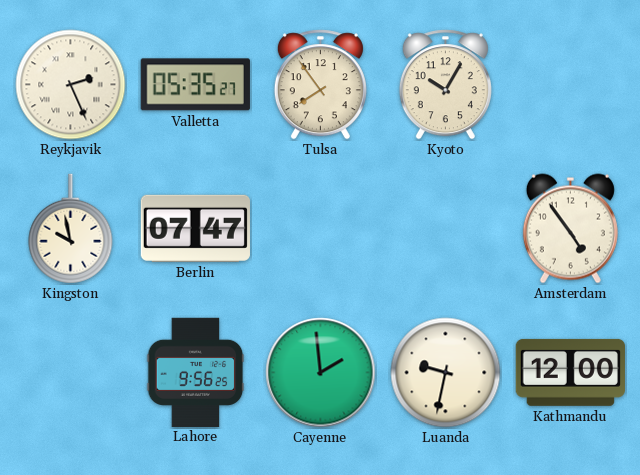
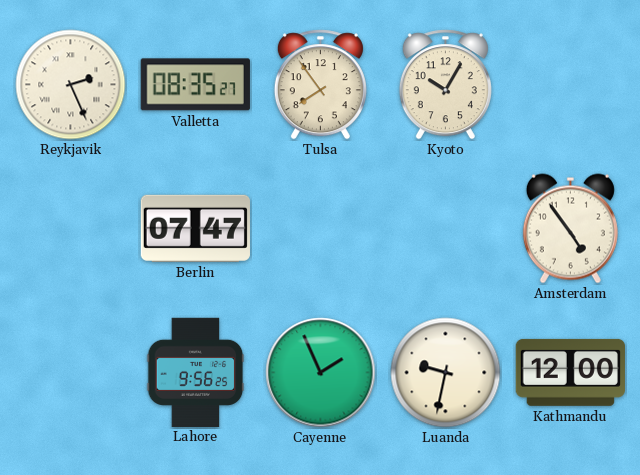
Valletta: 05:35 -> 08:35
Kingston: 9:58 -> none
Cayenne: 1:59 -> 1:56
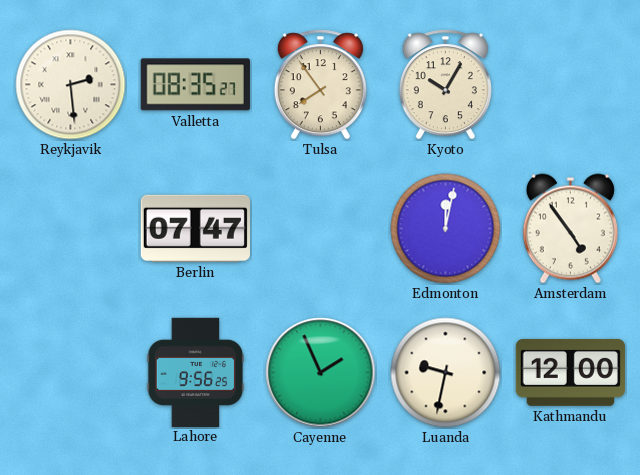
Reykjavik: 2:26 -> 2:29
Edmonton: none -> 12:02
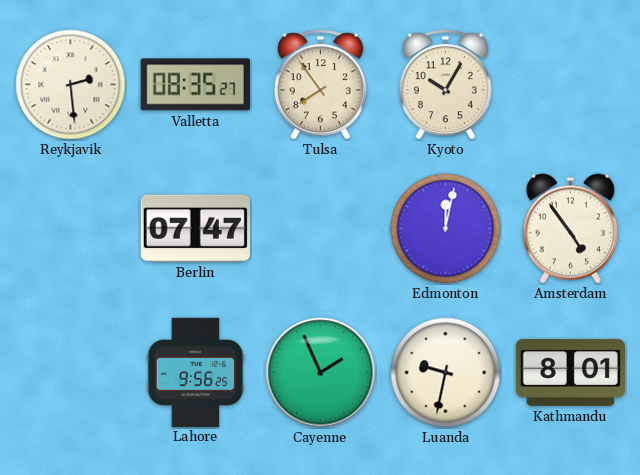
Kathmandu: 12:00 -> 8:01
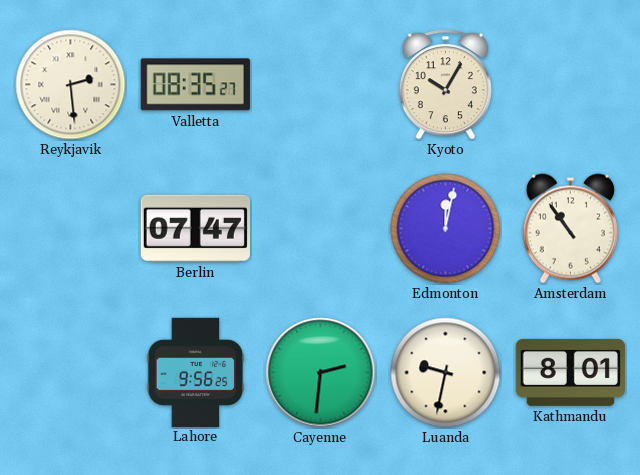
Tulsa: 7:54 -> none
Amsterdam: 4:54 -> 10:54
Cayenne: 1:56 -> 2:31
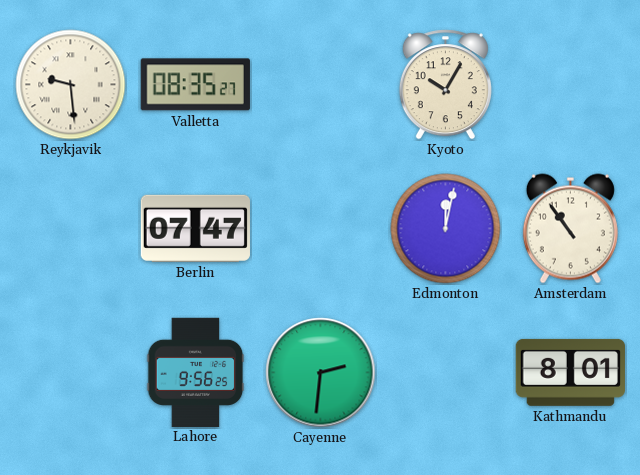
Reykjavik: 2:29 -> 9:29
Luanda: 9:32 -> none
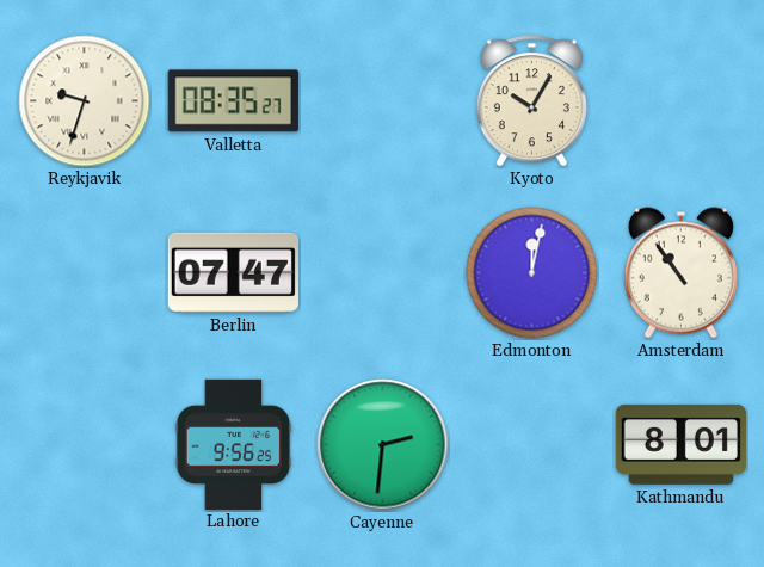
Reykjavik: 9:29 -> 9:33
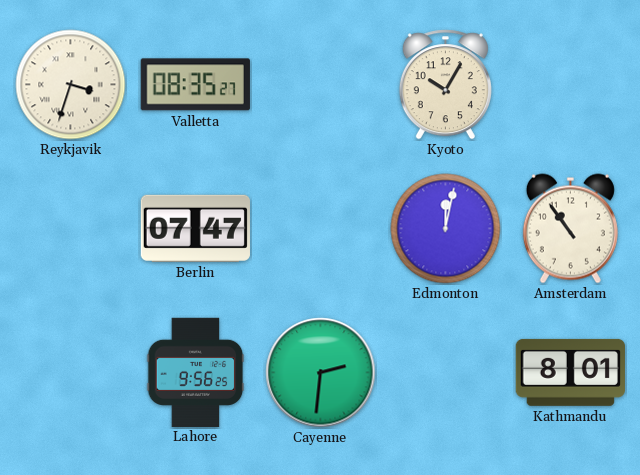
Reykjavik: 9:33 -> 3:33
